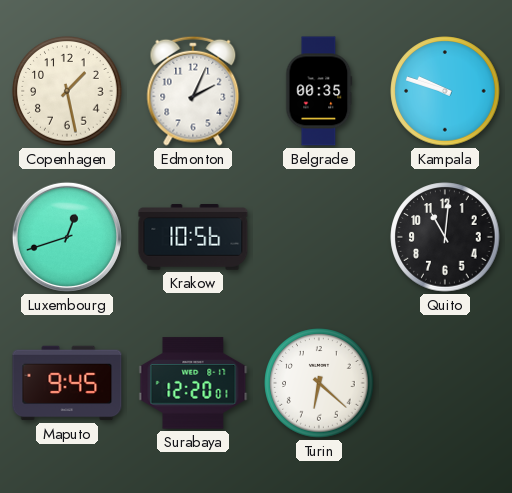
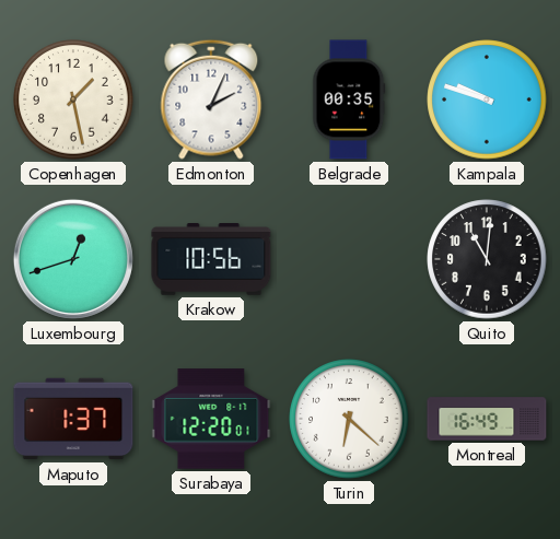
Maputo: 9:45 -> 1:37
Montreal: none -> 16:49
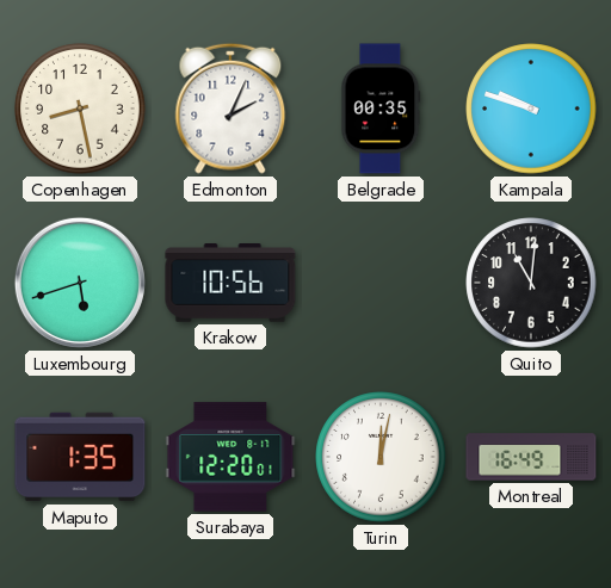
Copenhagen: 1:28 -> 8:28
Luxembourg: 12:42 -> 5:42
Maputo: 1:37 -> 1:35
Turin: 6:22 -> 12:02
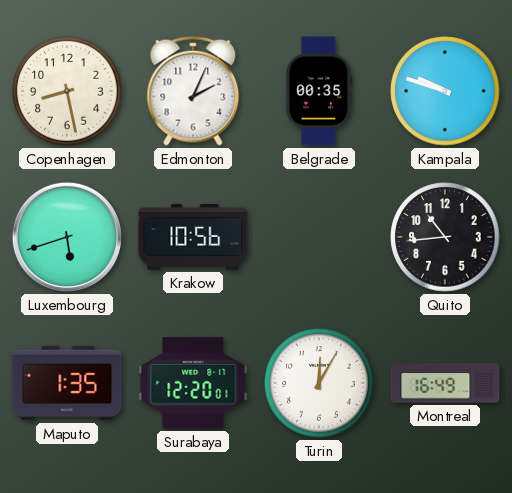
Quito: 11:01 -> 10:44
Turin: 12:02 -> 12:05
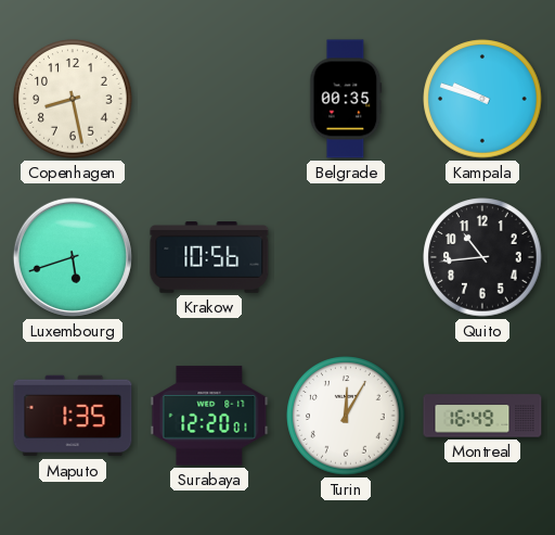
Edmonton: 2:04 -> none
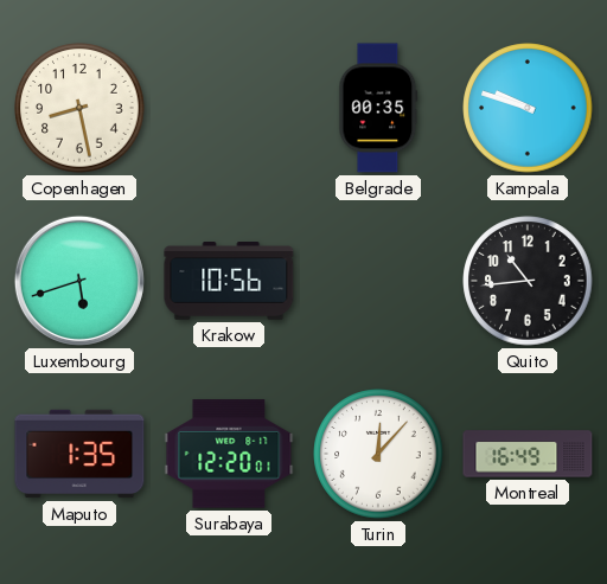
Turin: 12:05 -> 12:07
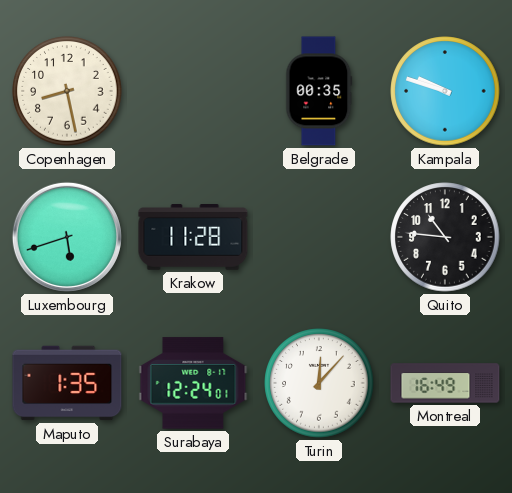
Krakow: 10:56 -> 11:28
Quito: 10:44 -> 10:46
Surabaya: 12:20 -> 12:24
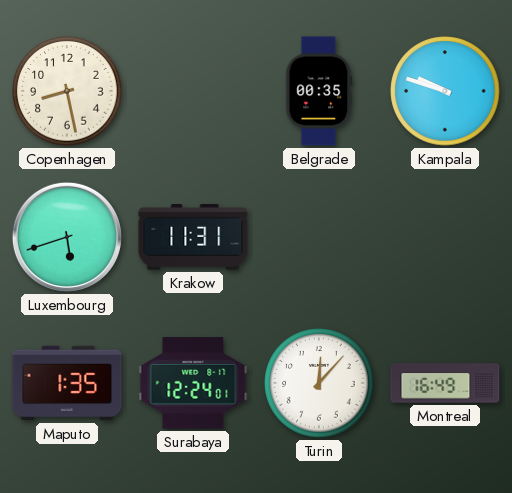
Krakow: 11:28 -> 11:31
Quito: 10:46 -> none
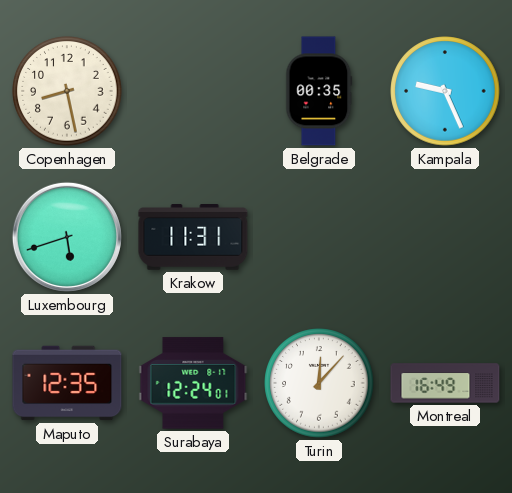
Kampala: 9:48 -> 9:26
Maputo: 1:35 -> 12:35
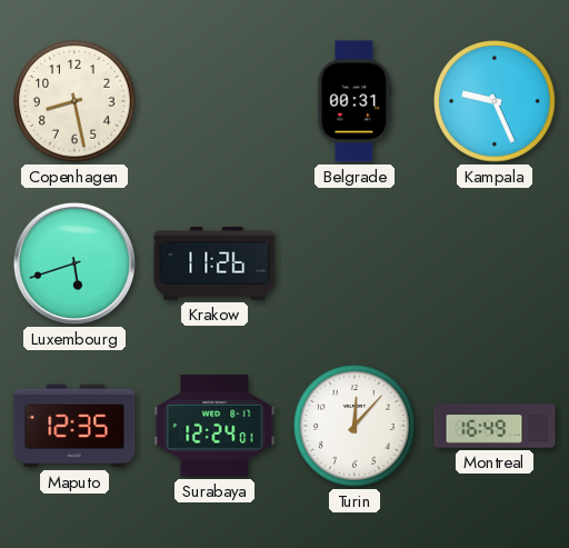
Belgrade: 00:35 -> 00:31
Krakow: 11:31 -> 11:26
